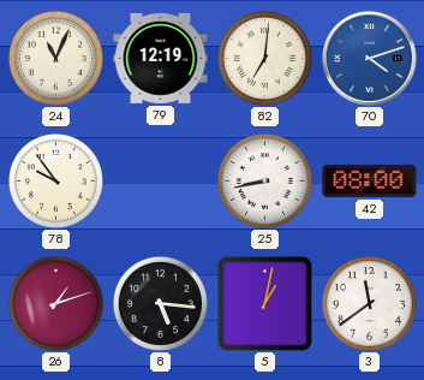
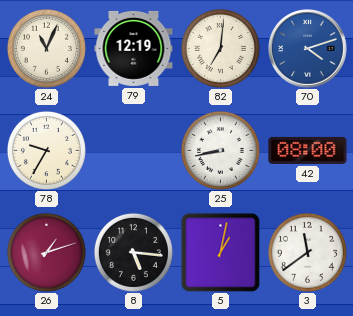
78: 9:54 -> 9:35
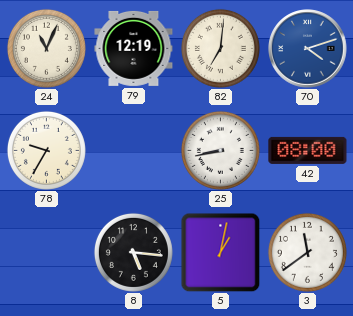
26: 1:12 -> none
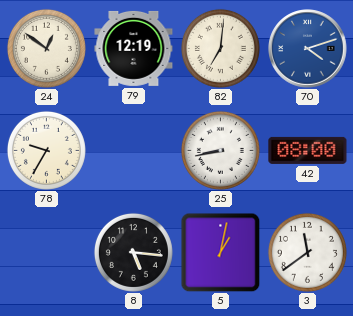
24: 11:04 -> 12:51
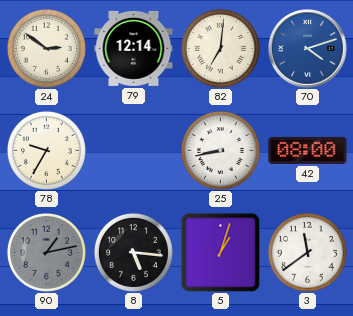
24: 12:51 -> 2:51
79: 12:19 -> 12:14
90: none -> 1:13
5: 1:02 -> 1:03
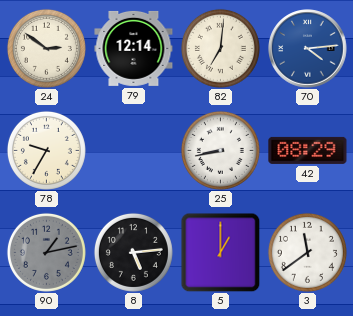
70: 4:12 -> 4:14
42: 08:00 -> 08:29
8: 5:16 -> 5:14
5: 1:03 -> 1:00
